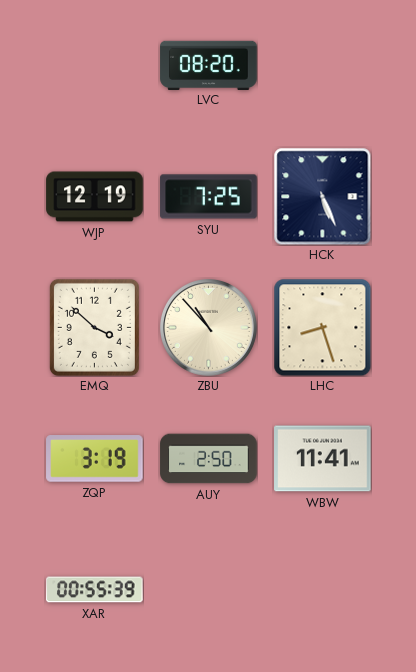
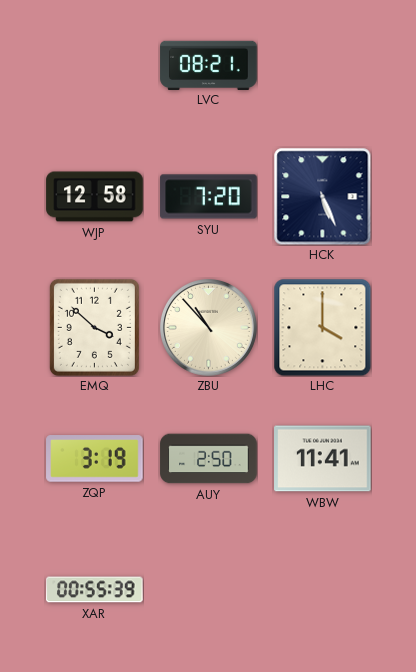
LVC: 08:20 -> 08:21
WJP: 12:19 -> 12:58
SYU: 7:25 -> 7:20
LHC: 8:27 -> 4:00
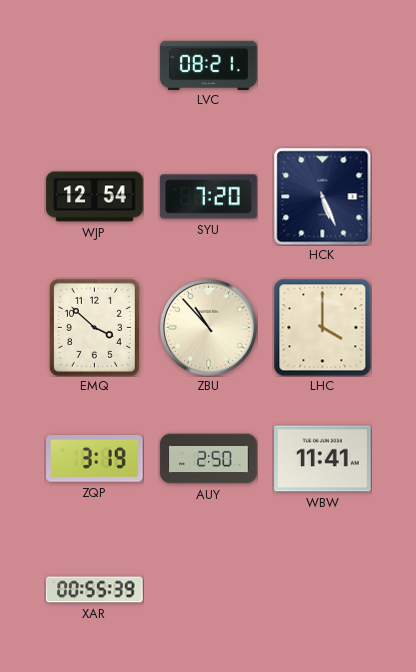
WJP: 12:58 -> 12:54
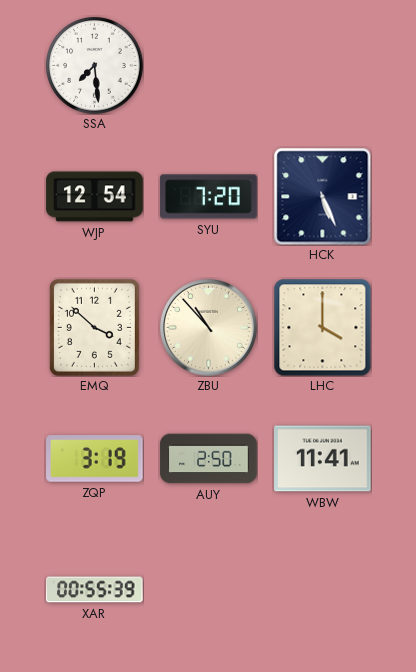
SSA: none -> 7:29
LVC: 08:21 -> none
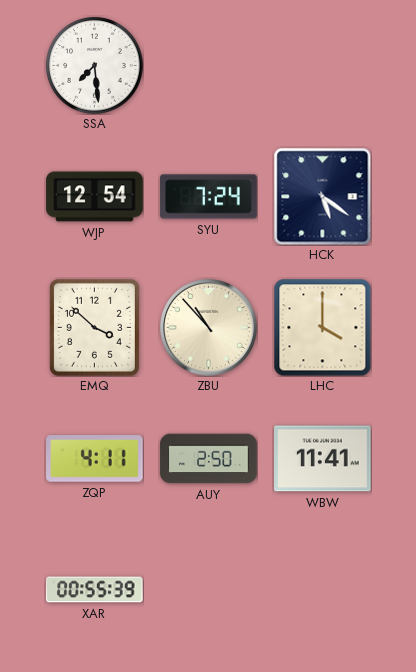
SYU: 7:20 -> 7:24
HCK: 5:26 -> 5:21
ZQP: 3:19 -> 4:11
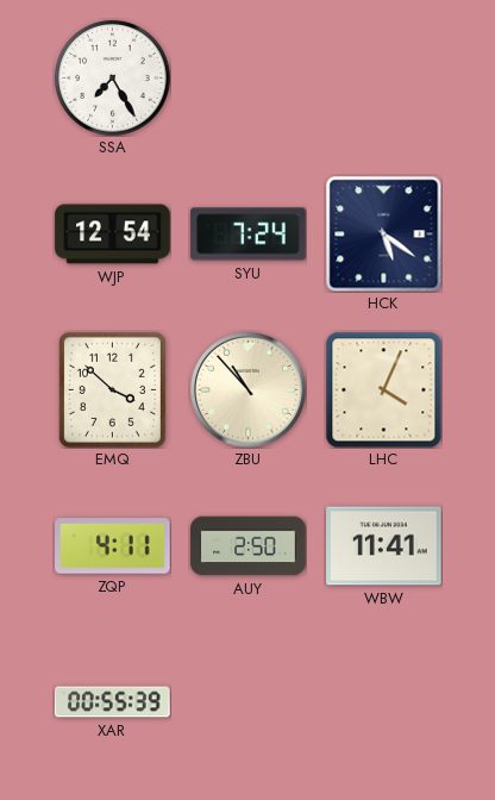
SSA: 7:29 -> 7:25
LHC: 4:00 -> 4:04
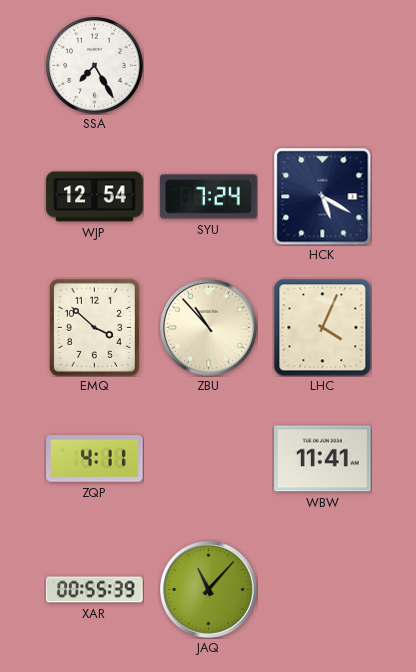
HCK: 5:21 -> 5:20
AUY: 2:50 -> none
JAQ: none -> 11:07
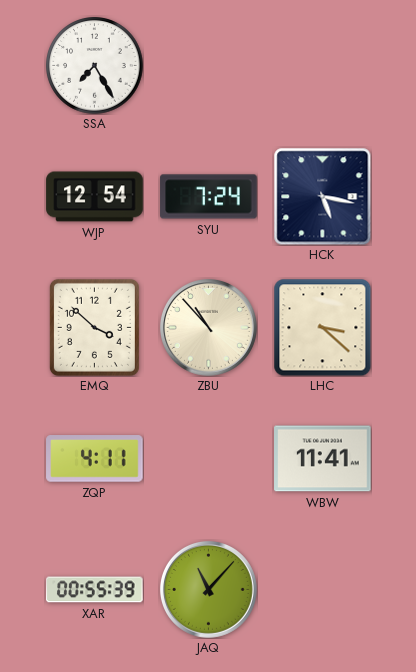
HCK: 5:20 -> 5:17
LHC: 4:04 -> 3:22
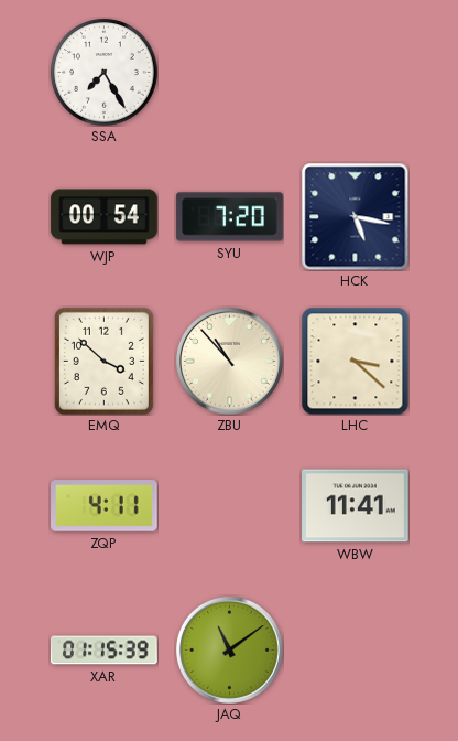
WJP: 12:54 -> 00:54
SYU: 7:24 -> 7:20
XAR: 00:55 -> 01:15
JAQ: 11:07 -> 11:09
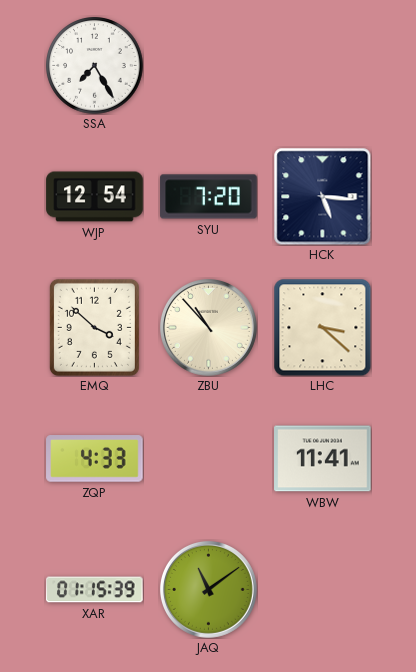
WJP: 00:54 -> 12:54
HCK: 5:17 -> 5:16
ZQP: 4:11 -> 4:33
